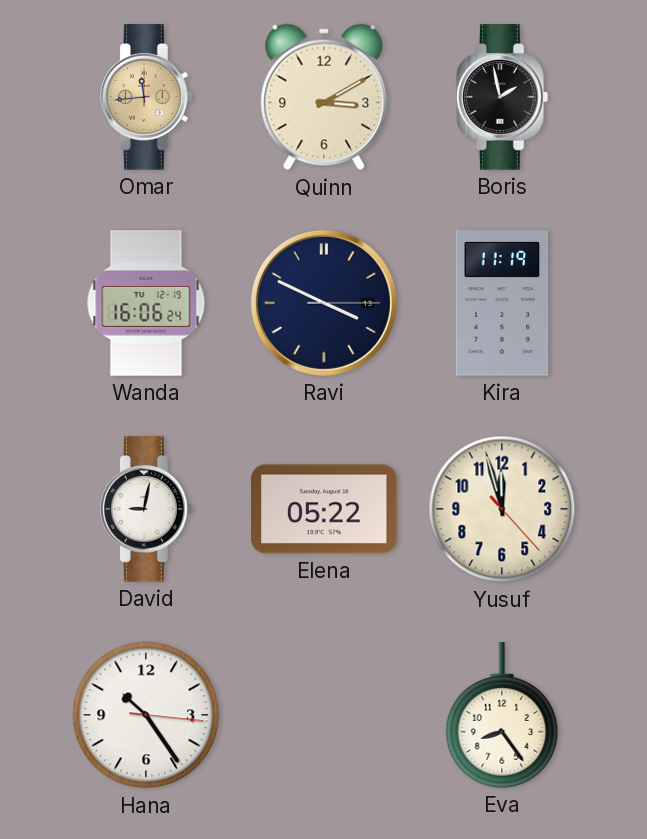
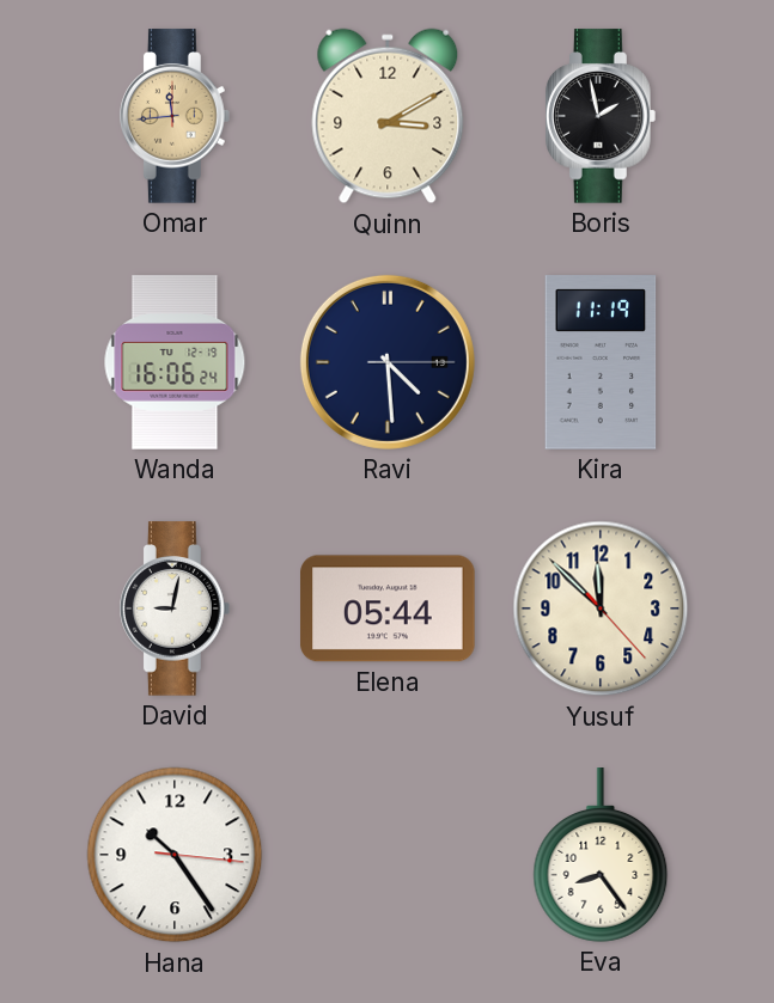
Ravi: 3:49 -> 4:29
Elena: 05:22 -> 05:44
Yusuf: 11:57 -> 11:52
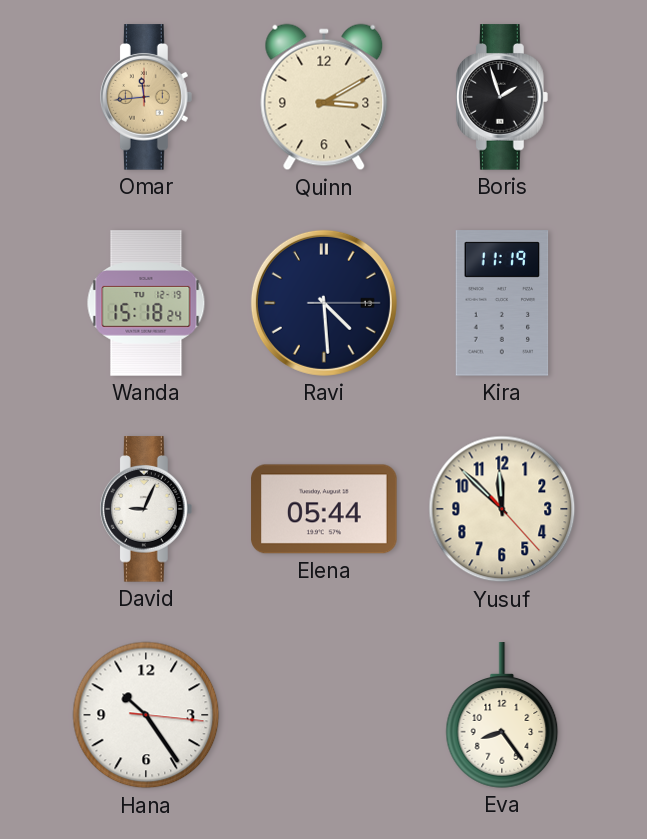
Boris: 1:58 -> 1:57
Wanda: 16:06 -> 15:18
David: 9:02 -> 9:04
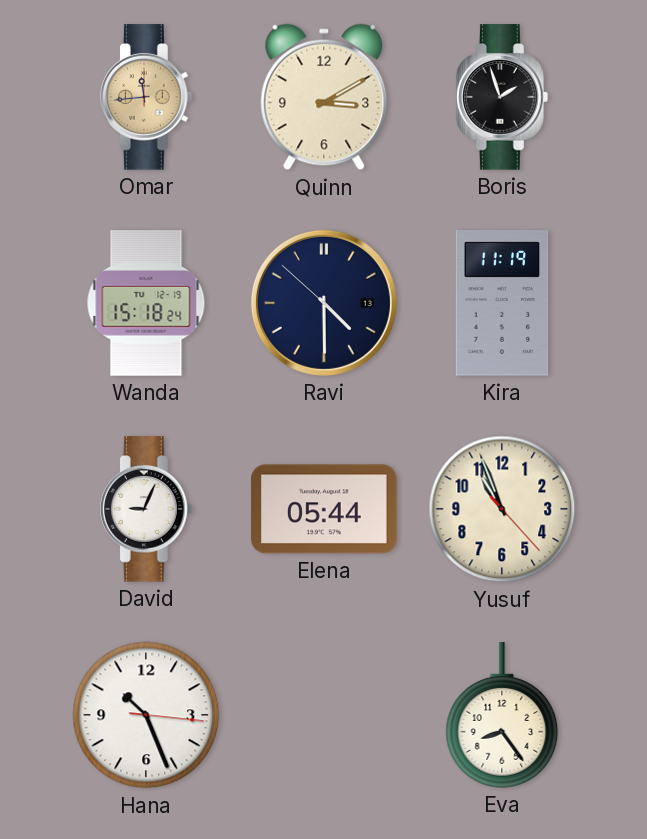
Ravi: 4:29:15 -> 4:29:52
Yusuf: 11:52 -> 10:56
Hana: 10:24 -> 10:26
